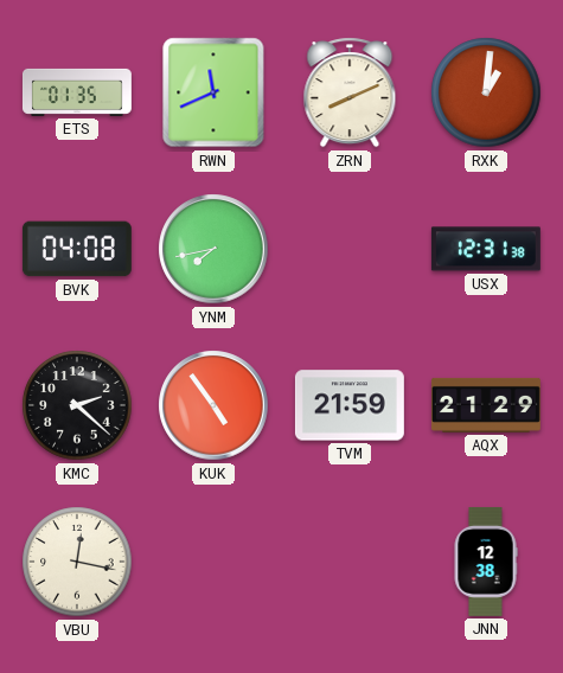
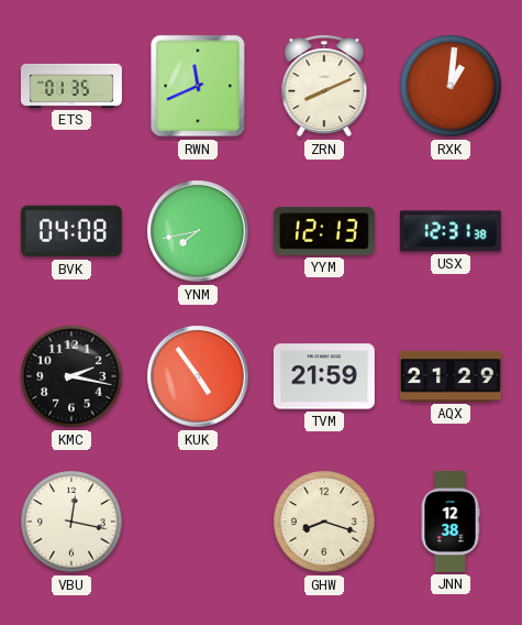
YYM: none -> 12:13
KMC: 2:22 -> 2:17
GHW: none -> 8:18
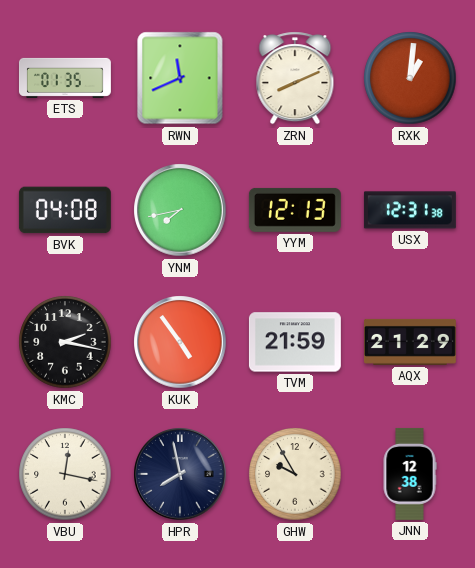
HPR: none -> 7:58
GHW: 8:18 -> 9:55
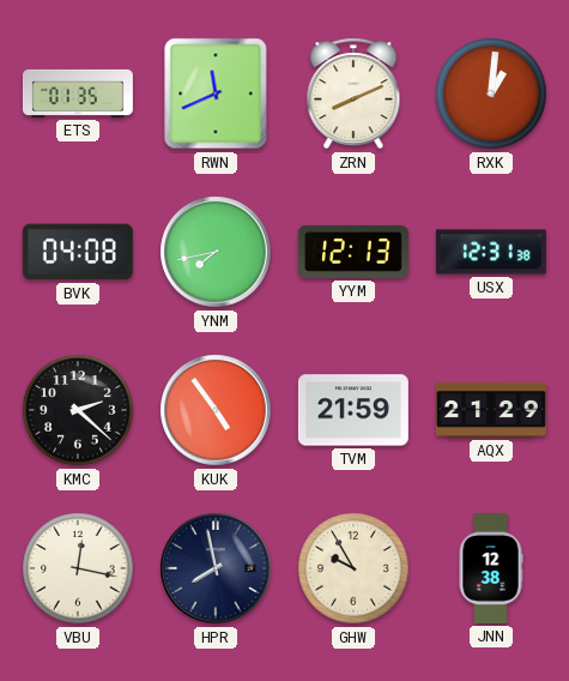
KMC: 2:17 -> 2:22
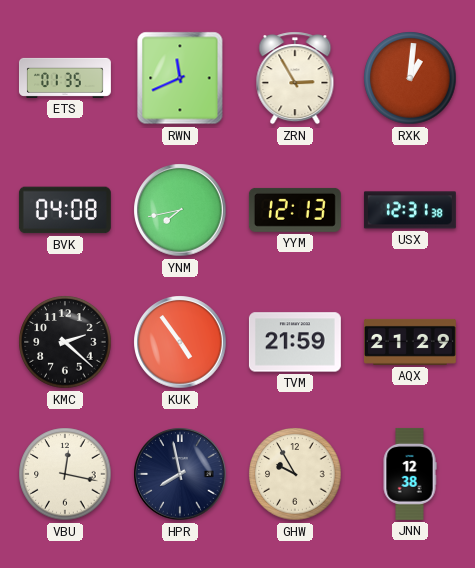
ZRN: 8:11 -> 2:55
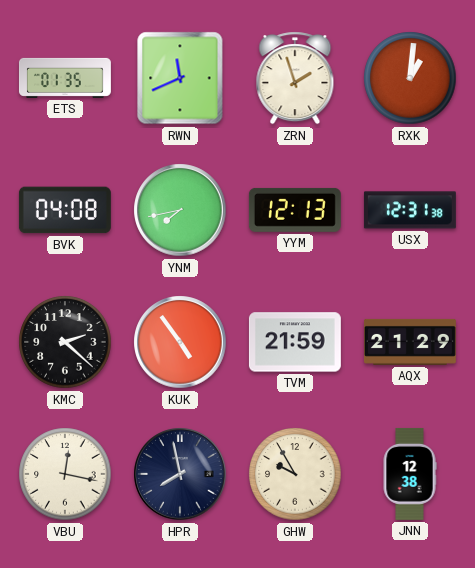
ZRN: 2:55 -> 1:57
